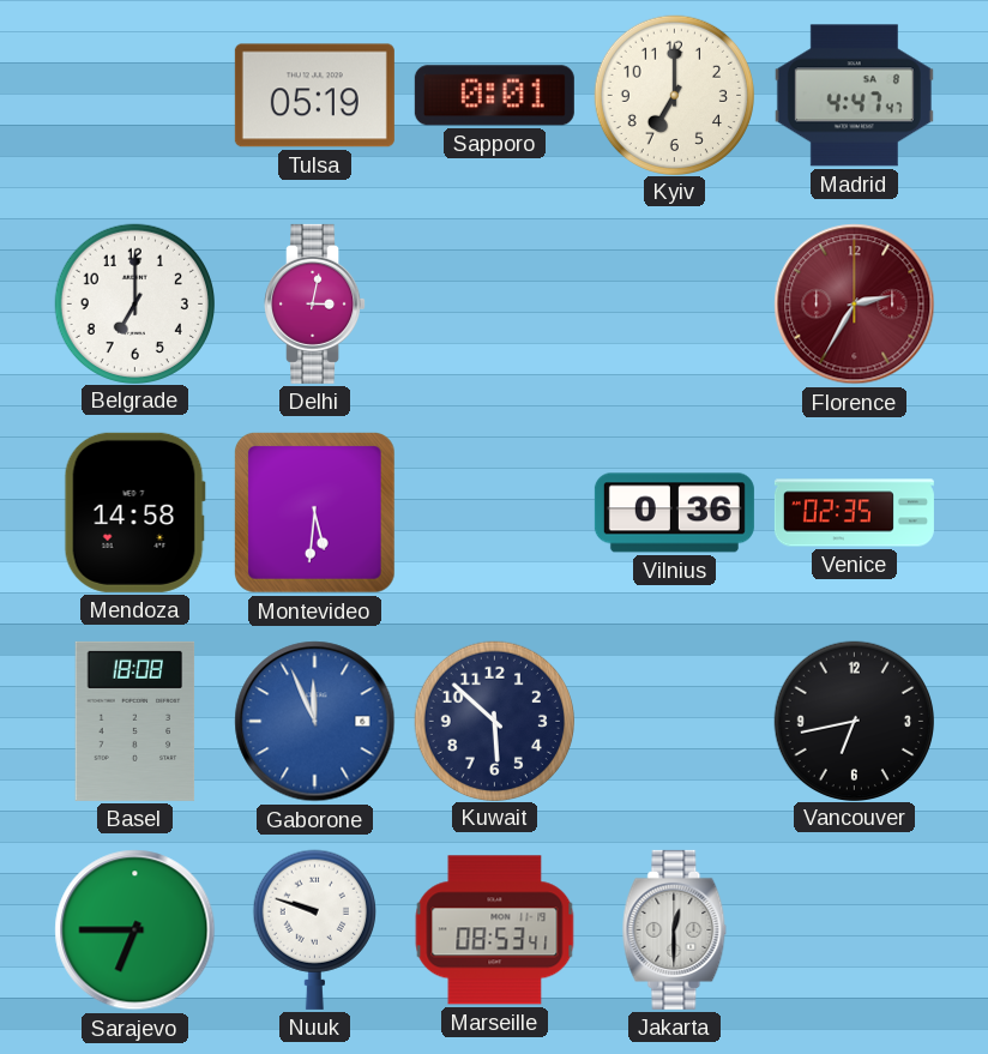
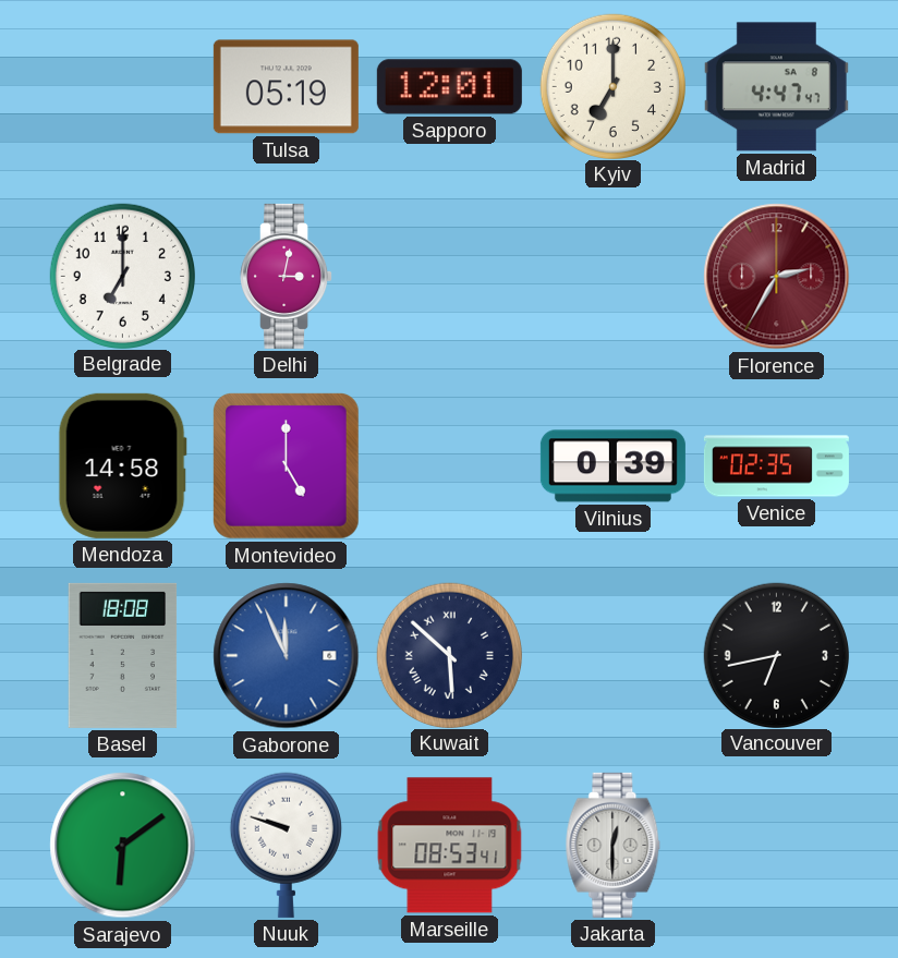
Sapporo: 0:01 -> 12:01
Montevideo: 5:31 -> 5:00
Vilnius: 0:36 -> 0:39
Kuwait numerals: Arabic -> Roman
Sarajevo: 6:45 -> 6:09
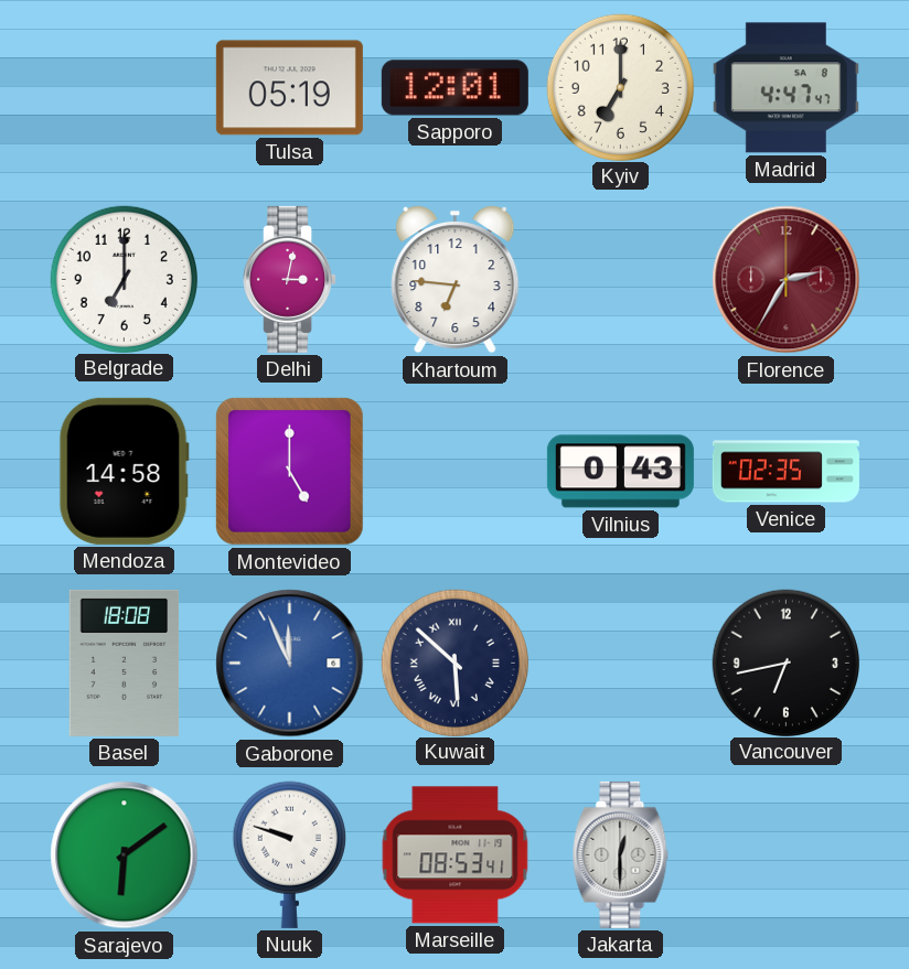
Khartoum: none -> 6:46
Vilnius: 0:39 -> 0:43
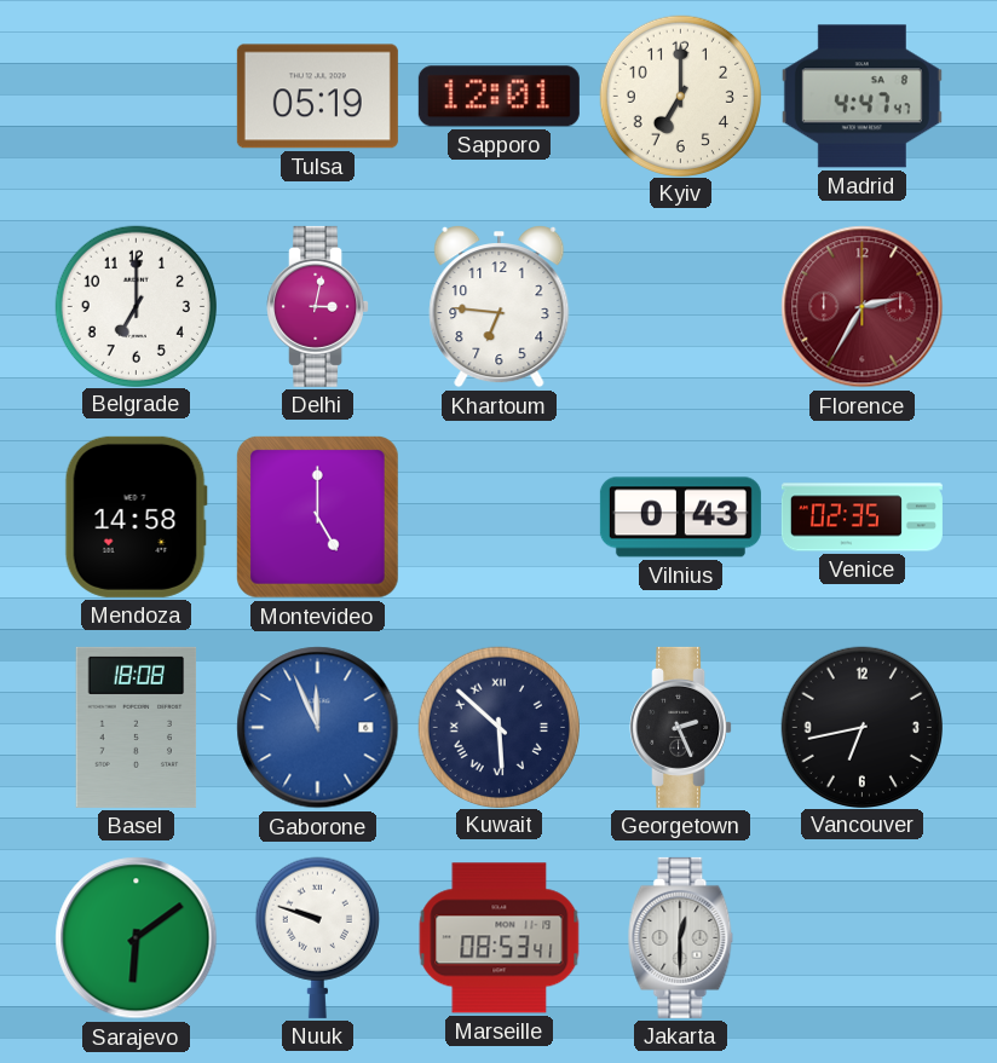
Georgetown: none -> 2:26
